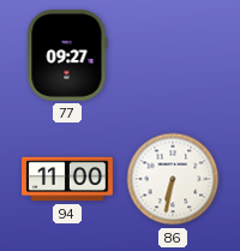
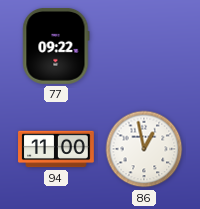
77: 09:27 -> 09:22
86: 6:32 -> 12:58
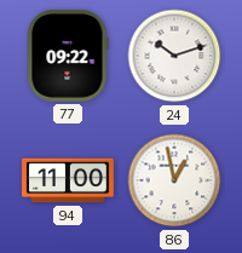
24: none -> 10:12
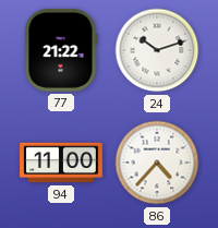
77: 09:22 -> 21:22
86: 12:58 -> 4:37
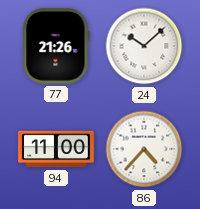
77: 21:22 -> 21:26
24: 10:12 -> 10:08
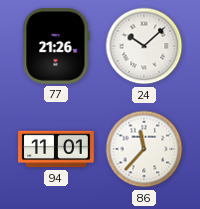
94: 11:00 -> 11:01
86: 4:37 -> 11:37
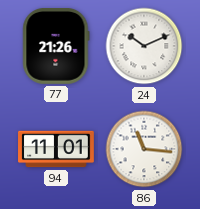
24: 10:08 -> 10:11
86: 11:37 -> 11:16
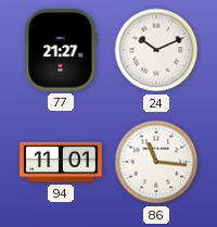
77: 21:26 -> 21:27
